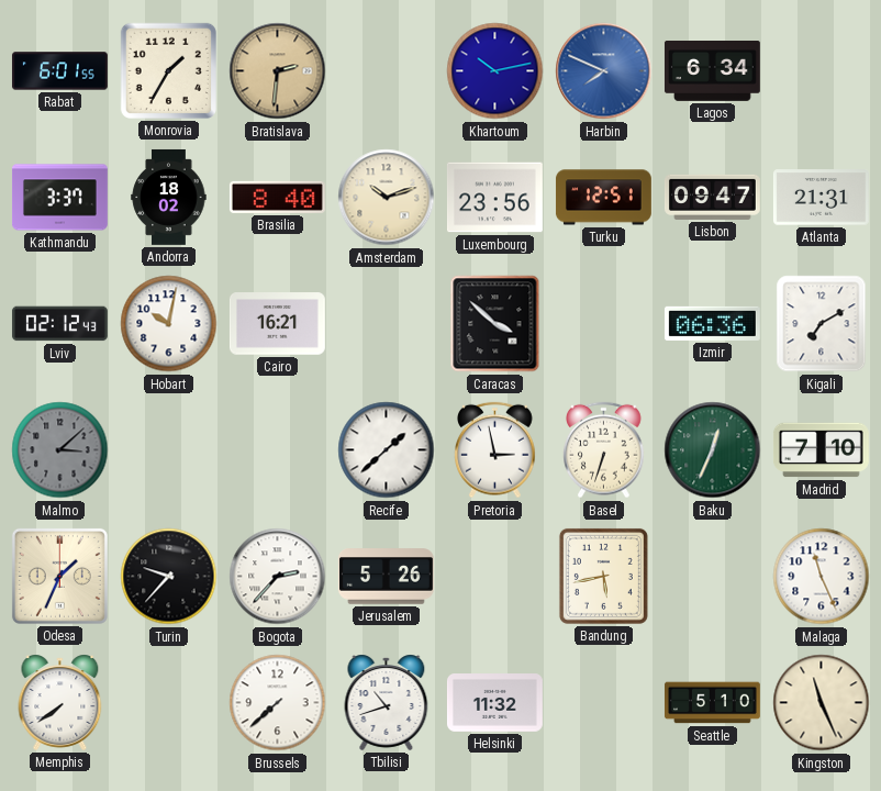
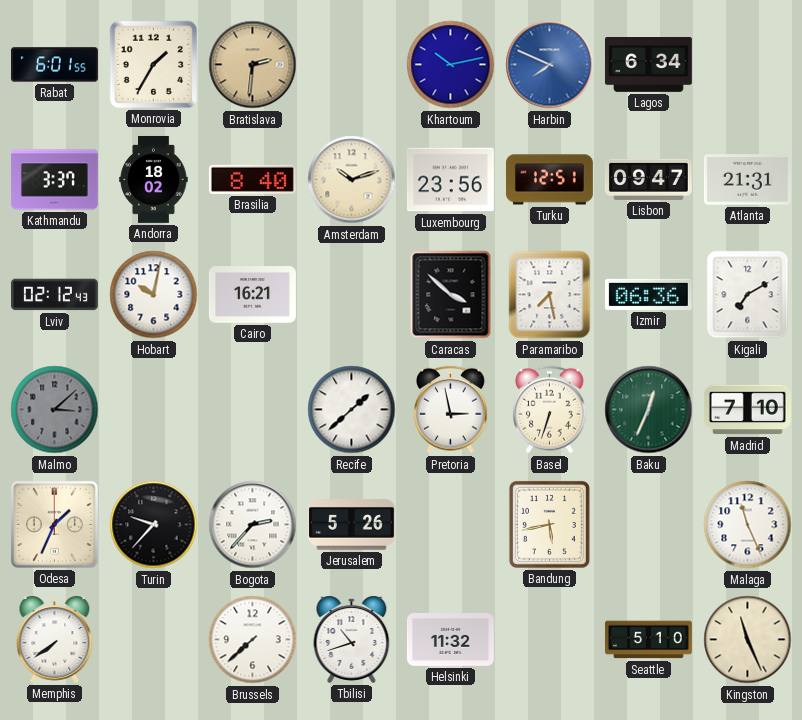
Paramaribo: none -> 7:28
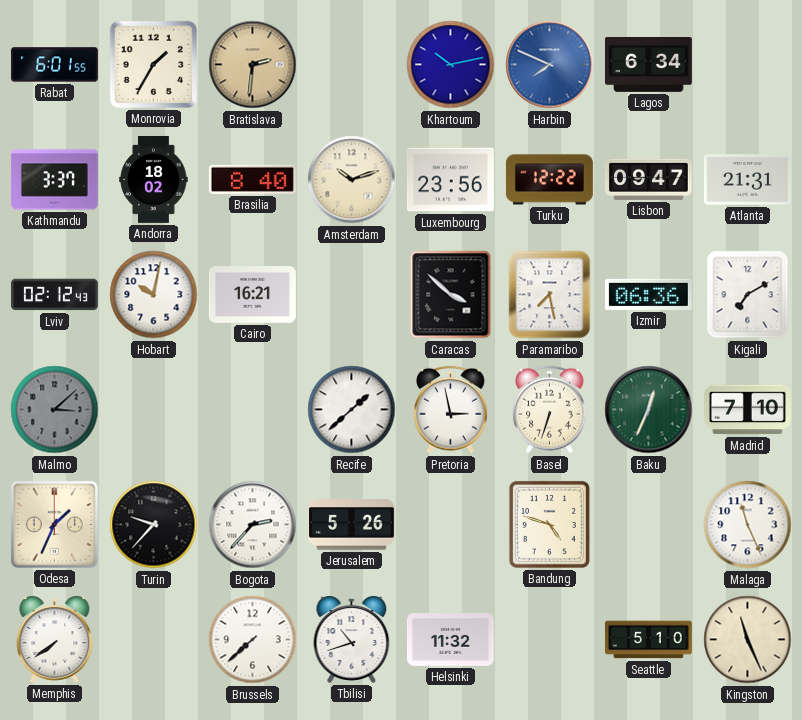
Turku: 12:51 -> 12:22
Bandung: 5:43 -> 4:48
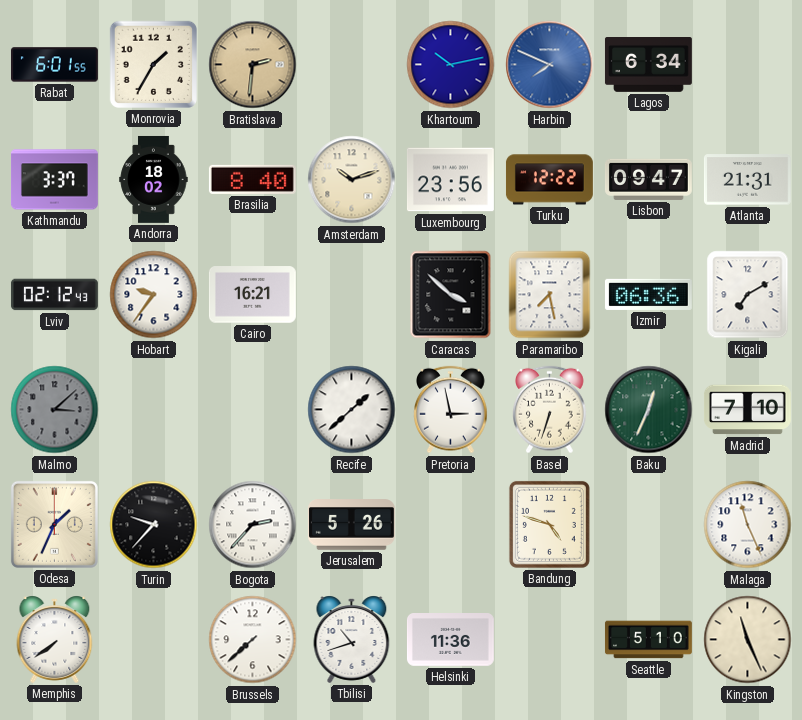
Hobart: 10:02 -> 9:36
Helsinki: 11:32 -> 11:36
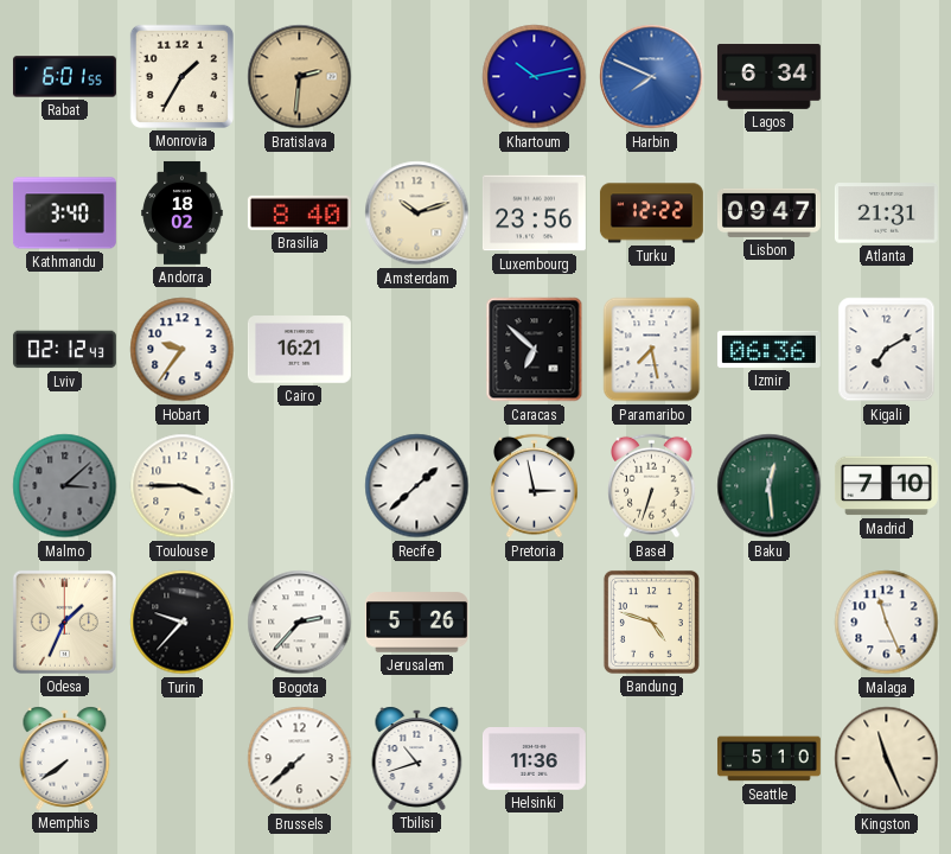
Kathmandu: 3:37 -> 3:40
Caracas: 3:52 -> 6:52
Toulouse: none -> 3:45
Baku: 12:34 -> 12:29
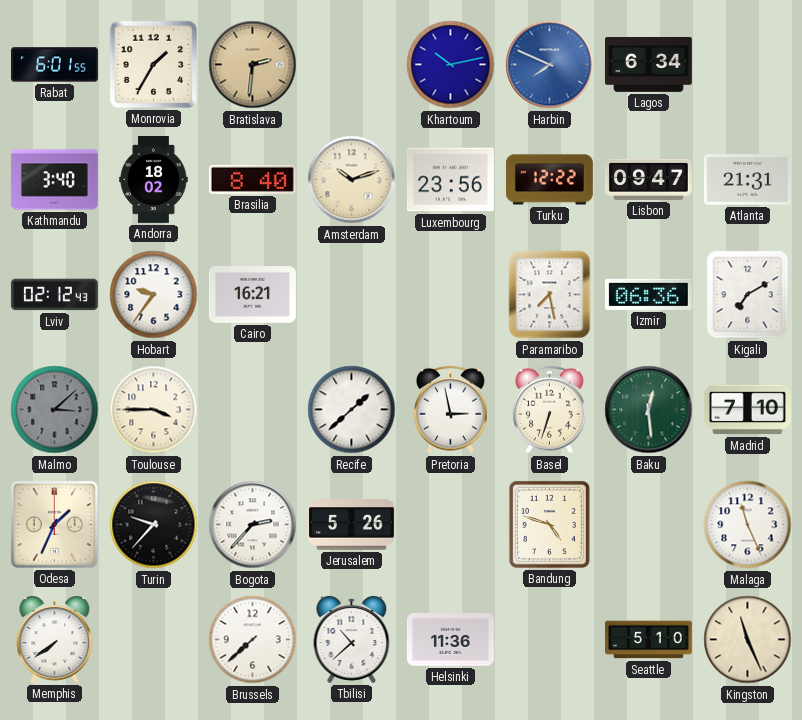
Caracas: 6:52 -> none
Tbilisi: 10:42 -> 10:38
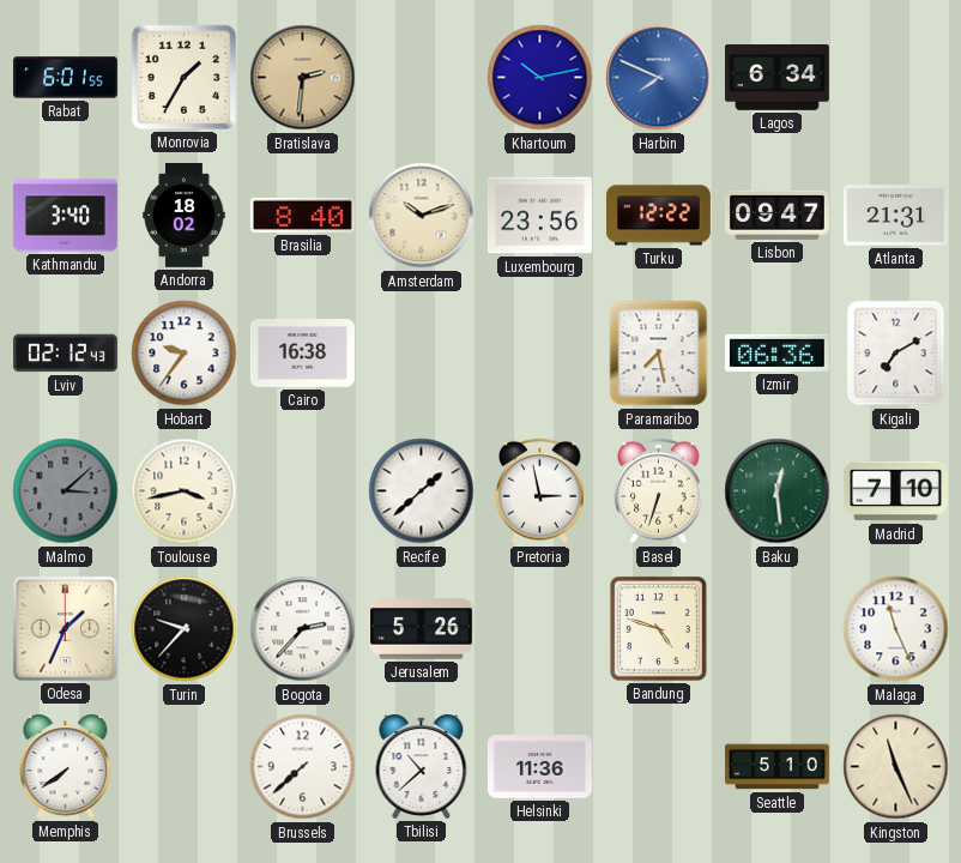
Cairo: 16:21 -> 16:38
Toulouse: 3:45 -> 3:43
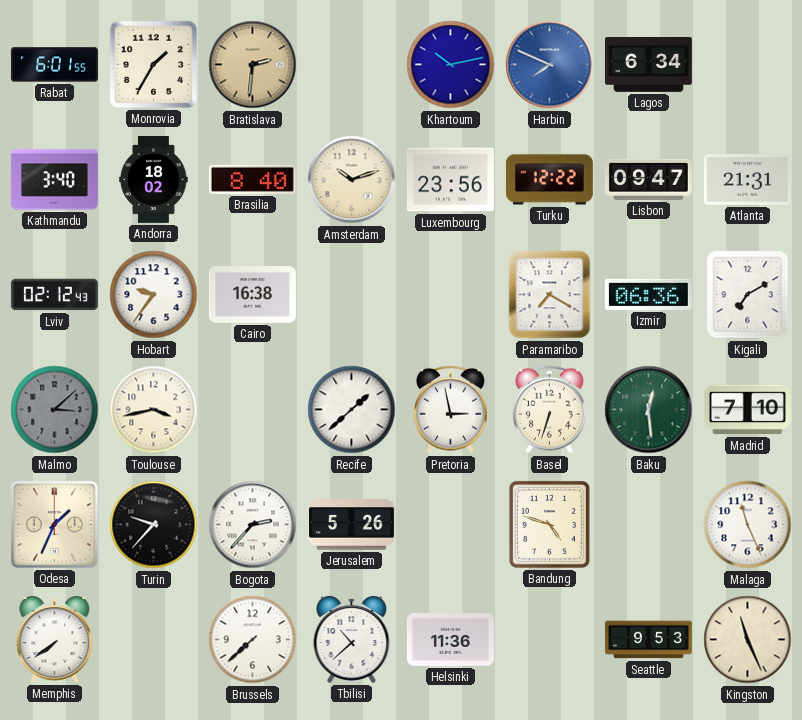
Paramaribo: 7:28 -> 7:20
Seattle: 5:10 -> 9:53
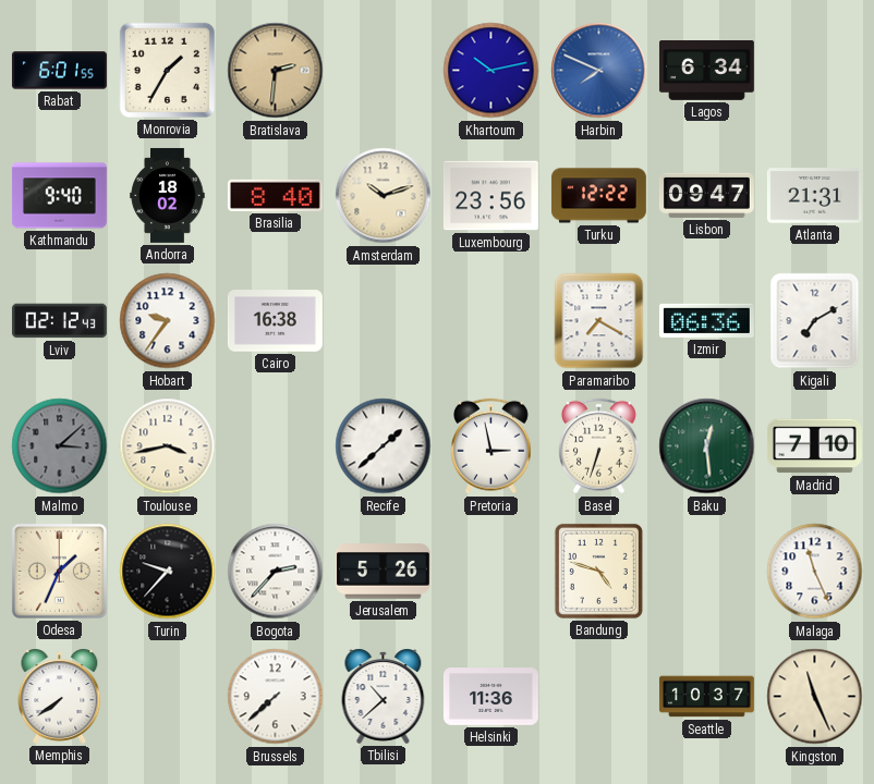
Kathmandu: 3:40 -> 9:40
Seattle: 9:53 -> 10:37
